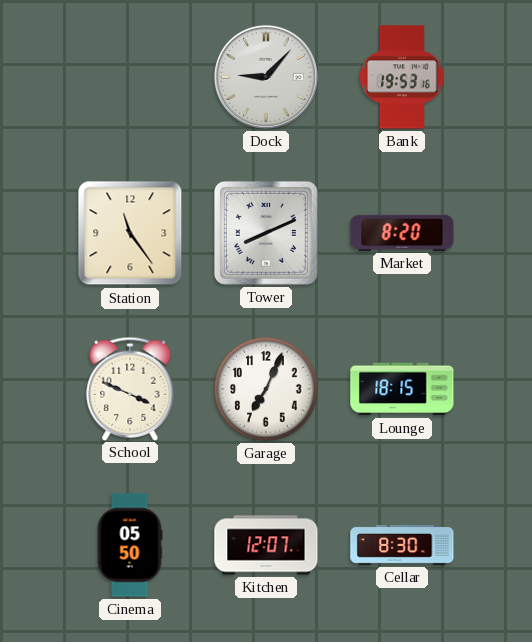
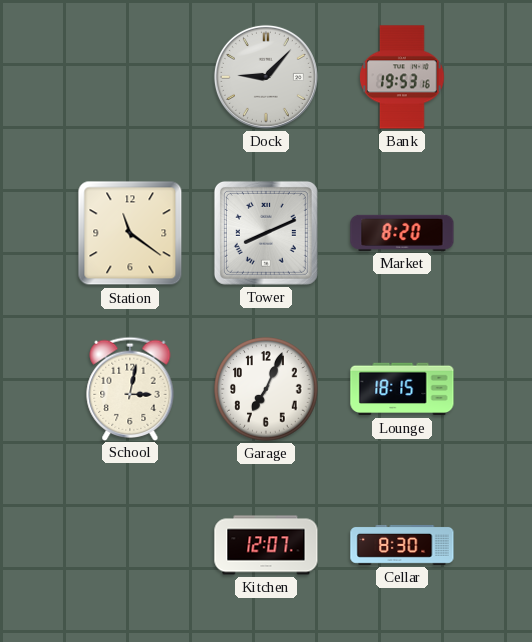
Station: 11:24 -> 11:21
School: 3:49 -> 3:02
Cinema: 05:50 -> none
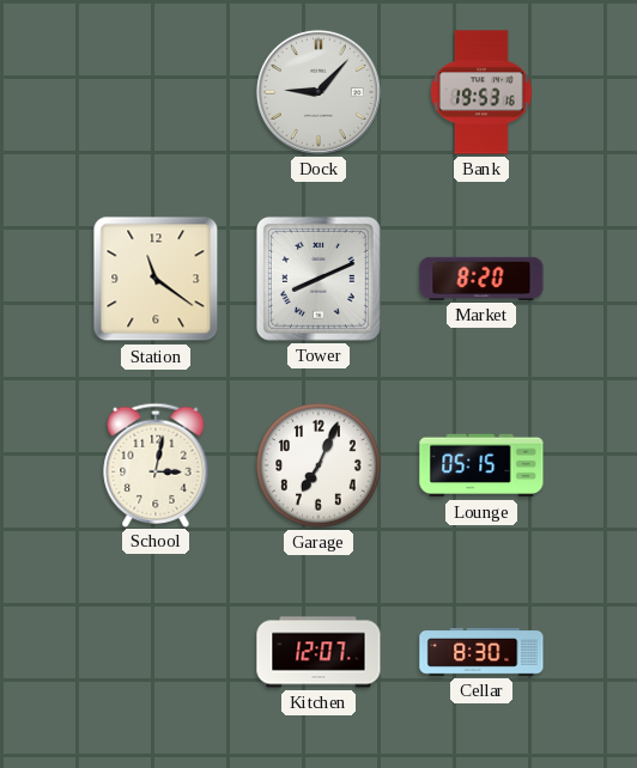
Lounge: 18:15 -> 05:15
